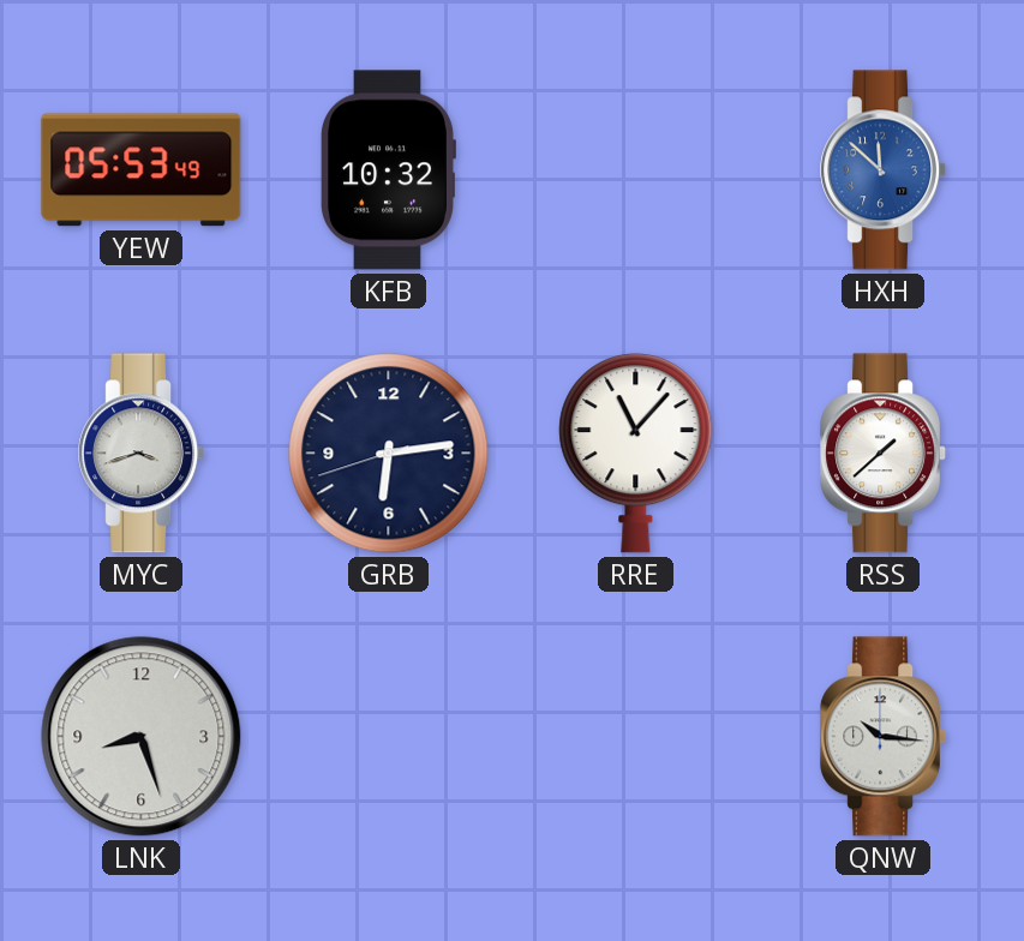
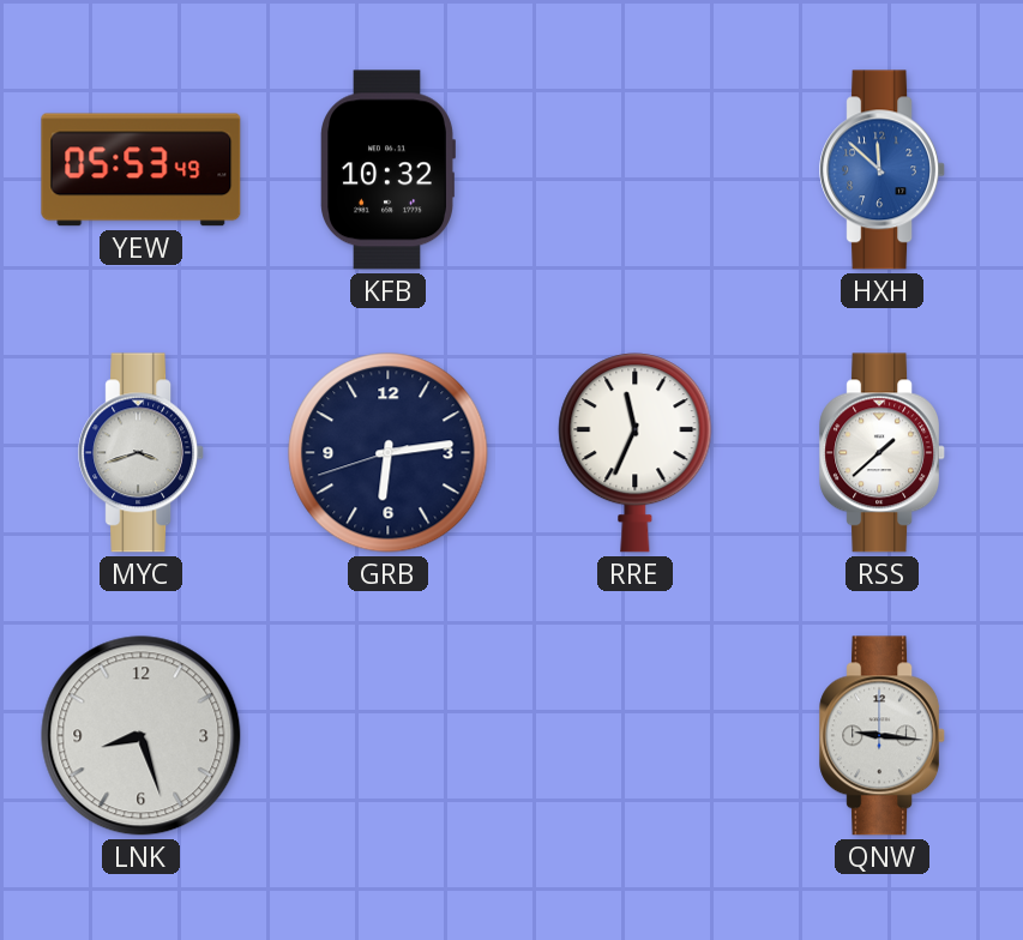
RRE: 11:07 -> 11:34
QNW: 10:16 -> 9:16
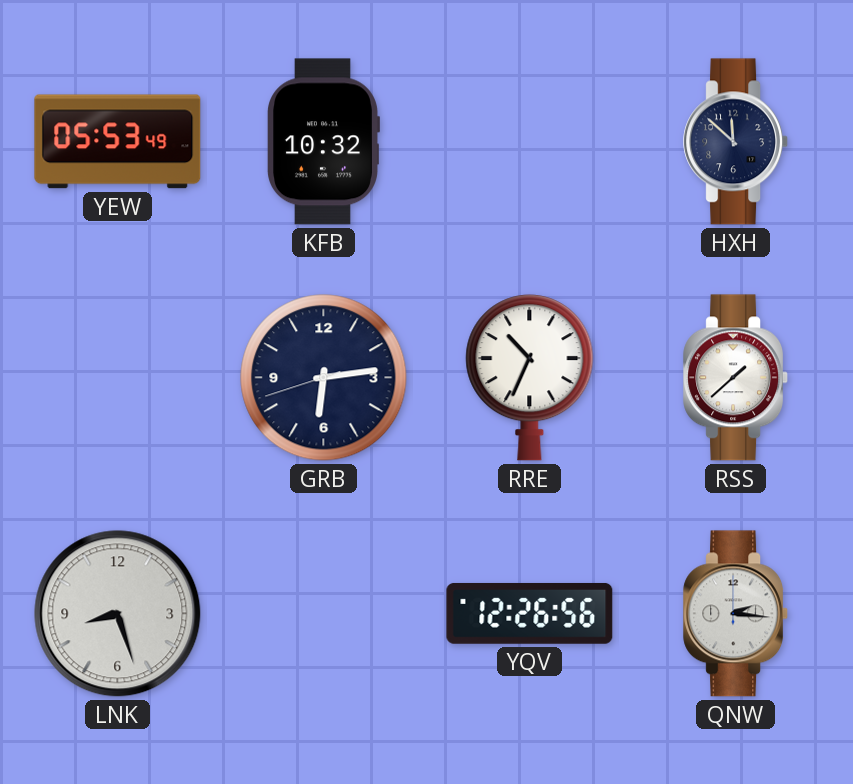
HXH dial: blue -> navy
MYC: 3:42 -> none
RRE: 11:34 -> 10:34
YQV: none -> 12:26
QNW: 9:16 -> 2:16
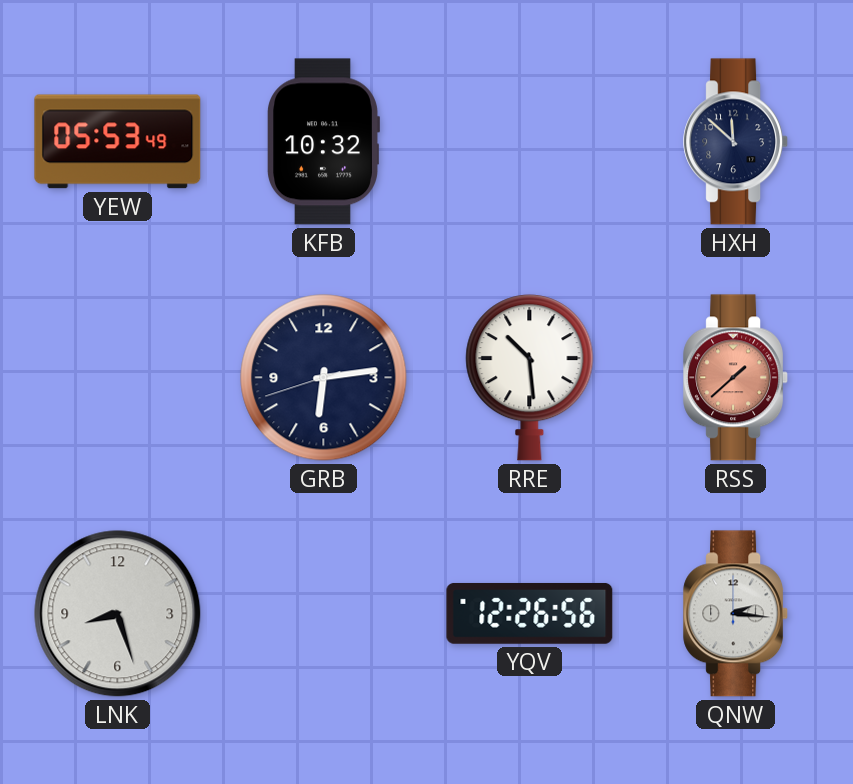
RRE: 10:34 -> 10:29
RSS dial: white -> salmon
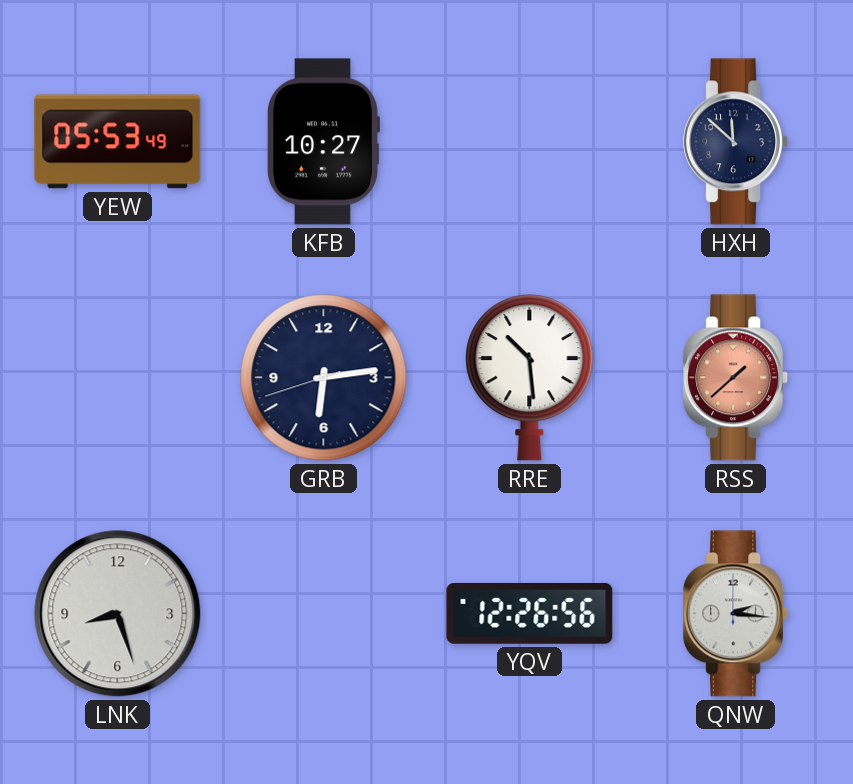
KFB: 10:32 -> 10:27
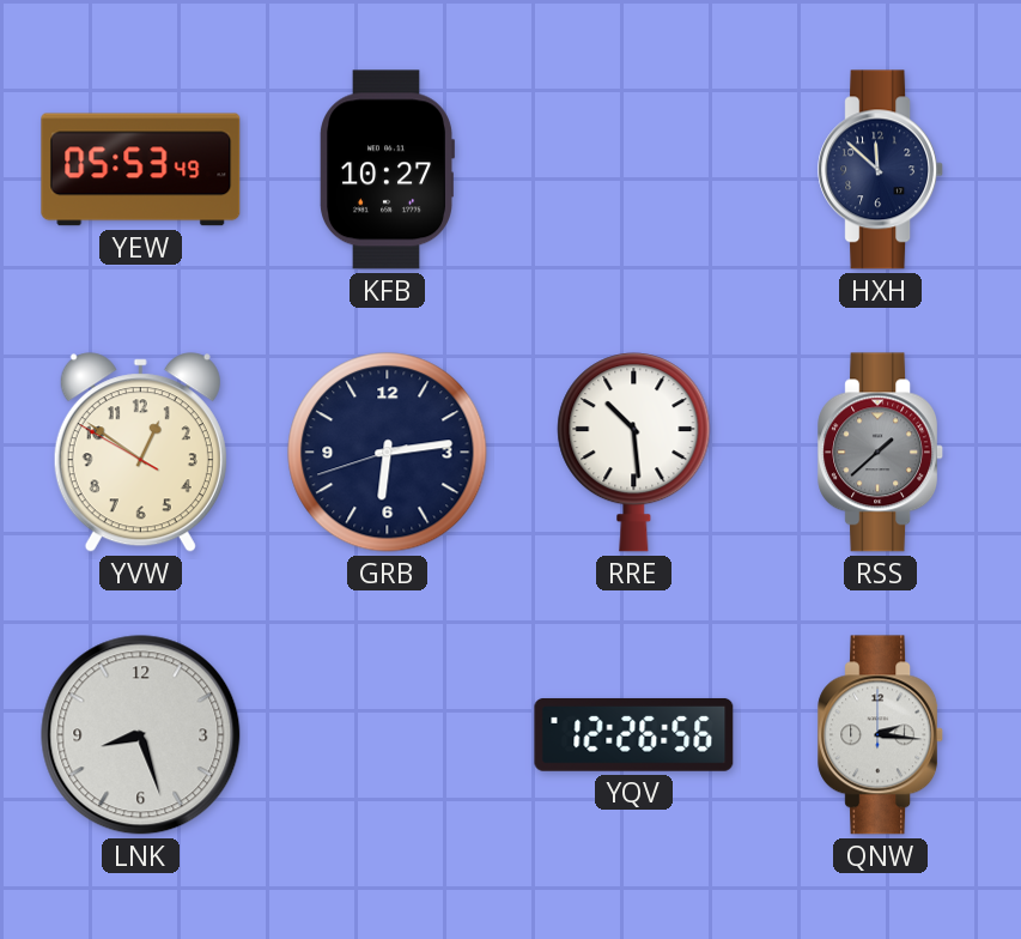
YVW: none -> 12:50
RSS dial: salmon -> grey
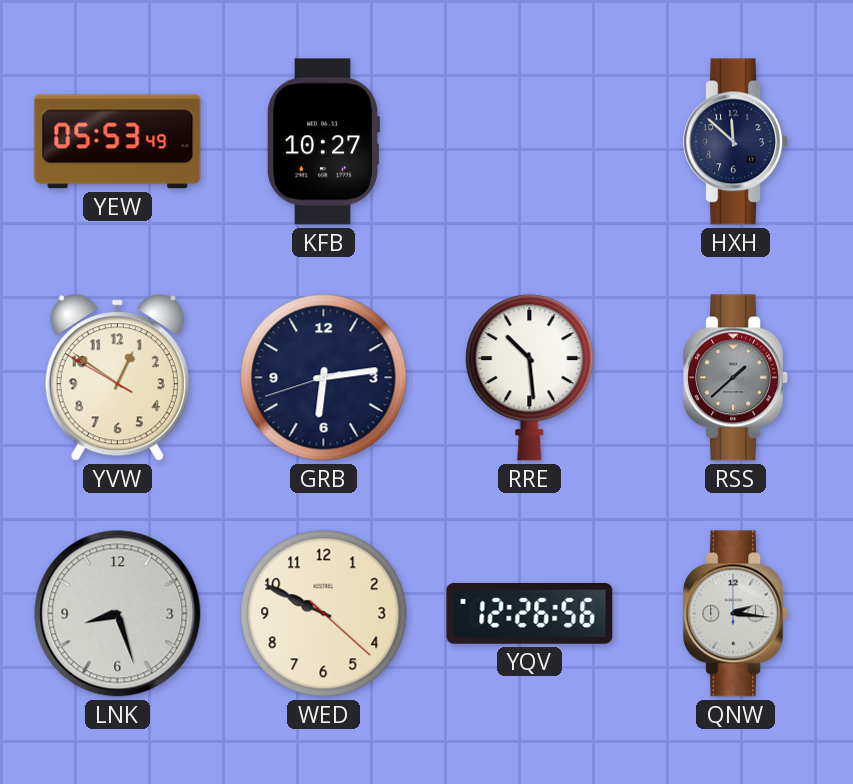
WED: none -> 9:49
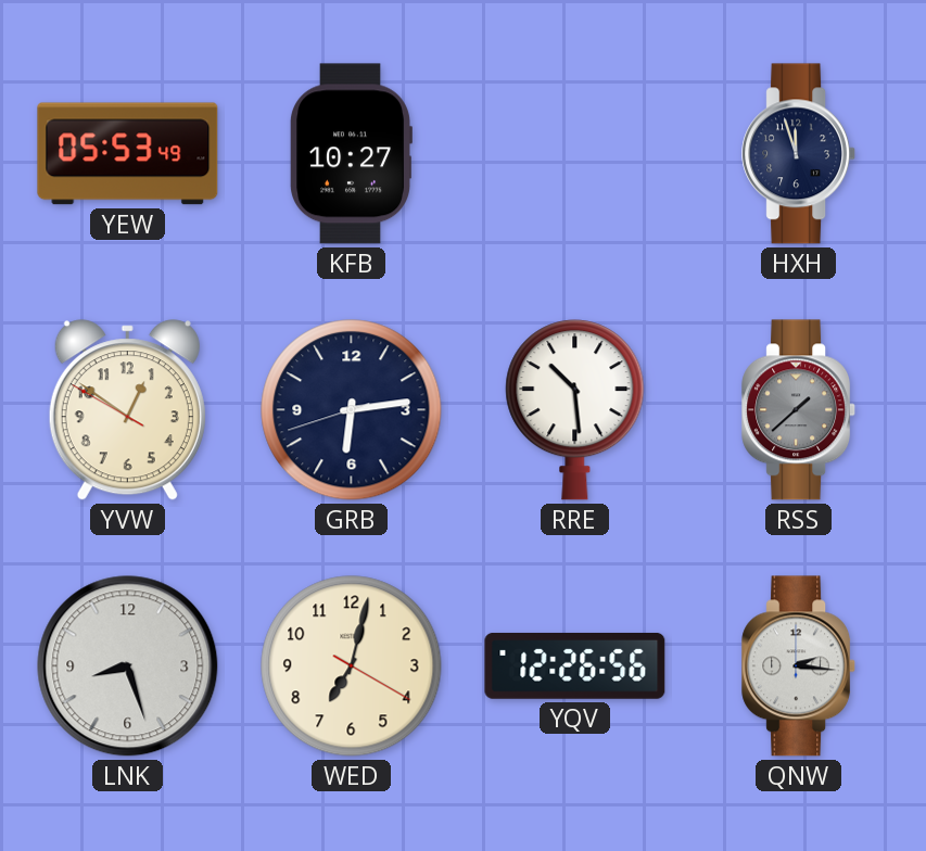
HXH: 11:52 -> 11:57
WED: 9:49 -> 7:02
